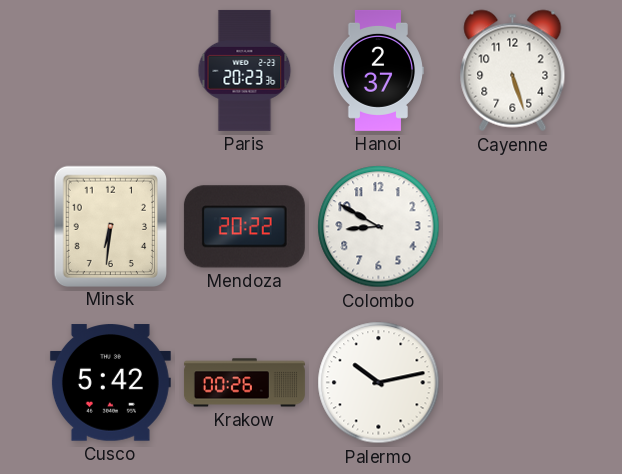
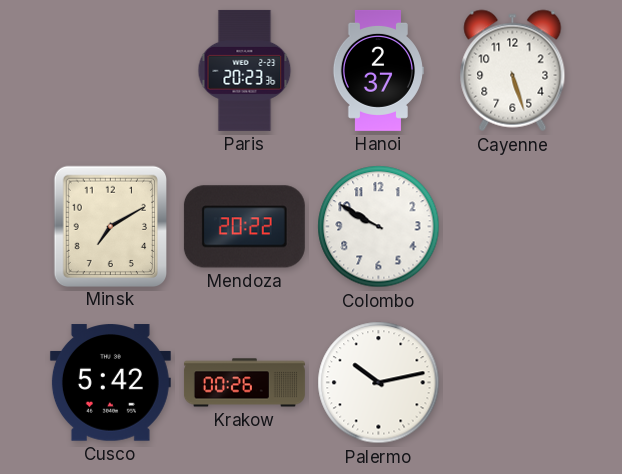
Minsk: 6:31 -> 7:10
Colombo: 8:50 -> 9:50
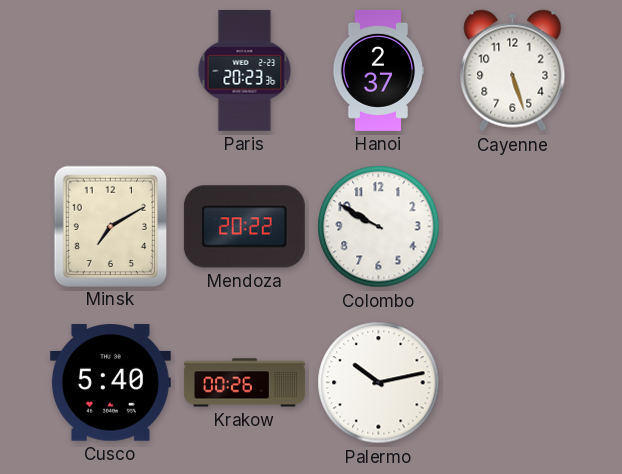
Cusco: 5:42 -> 5:40
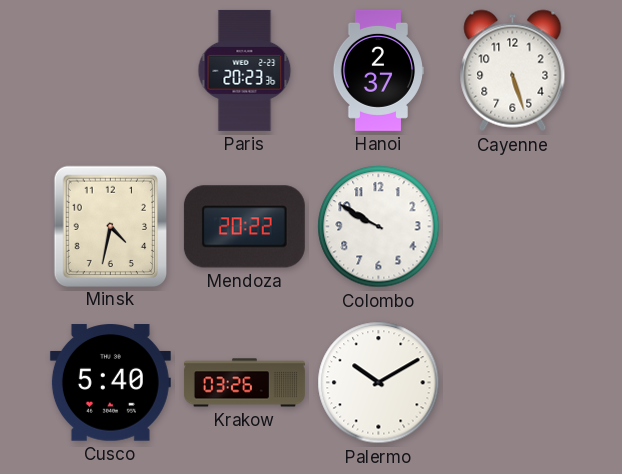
Minsk: 7:10 -> 4:32
Krakow: 00:26 -> 03:26
Palermo: 10:13 -> 10:10
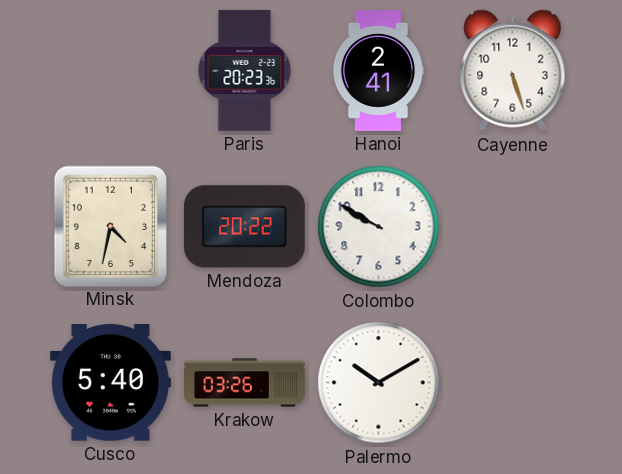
Hanoi: 2:37 -> 2:41
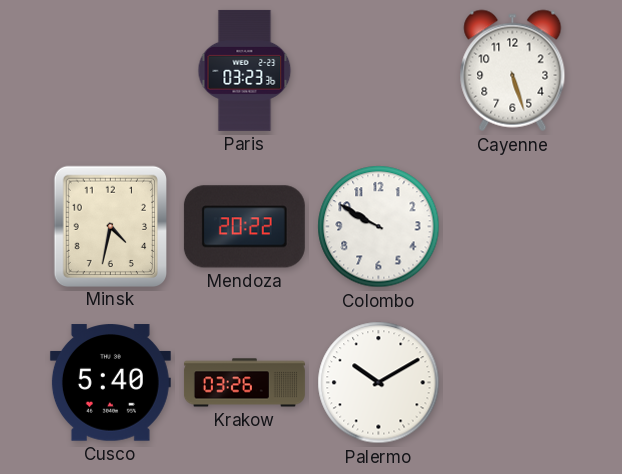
Paris: 20:23 -> 03:23
Hanoi: 2:41 -> none
